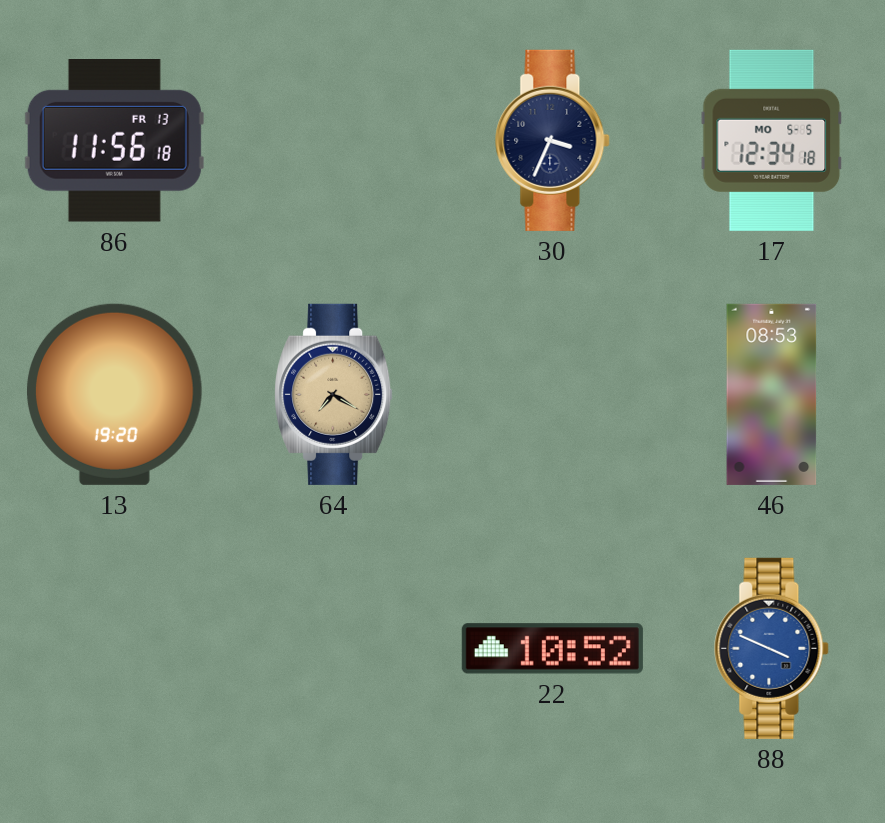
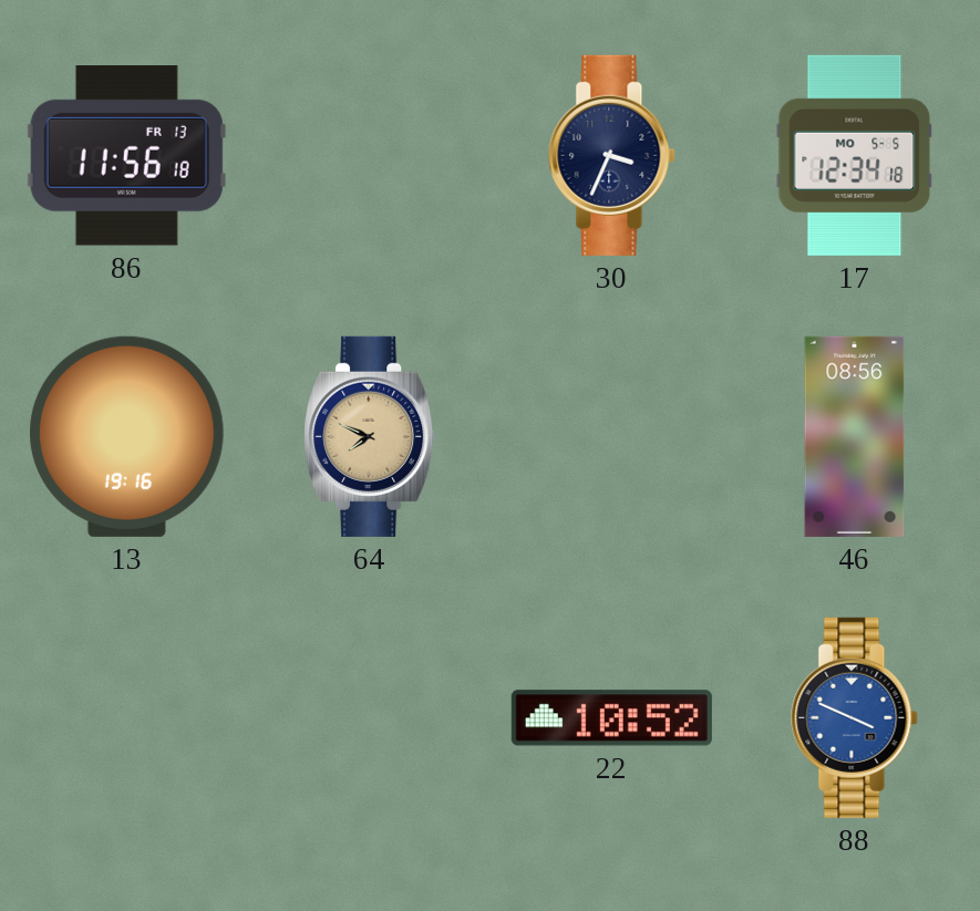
13: 19:20 -> 19:16
64: 7:20 -> 7:49
46: 08:53 -> 08:56
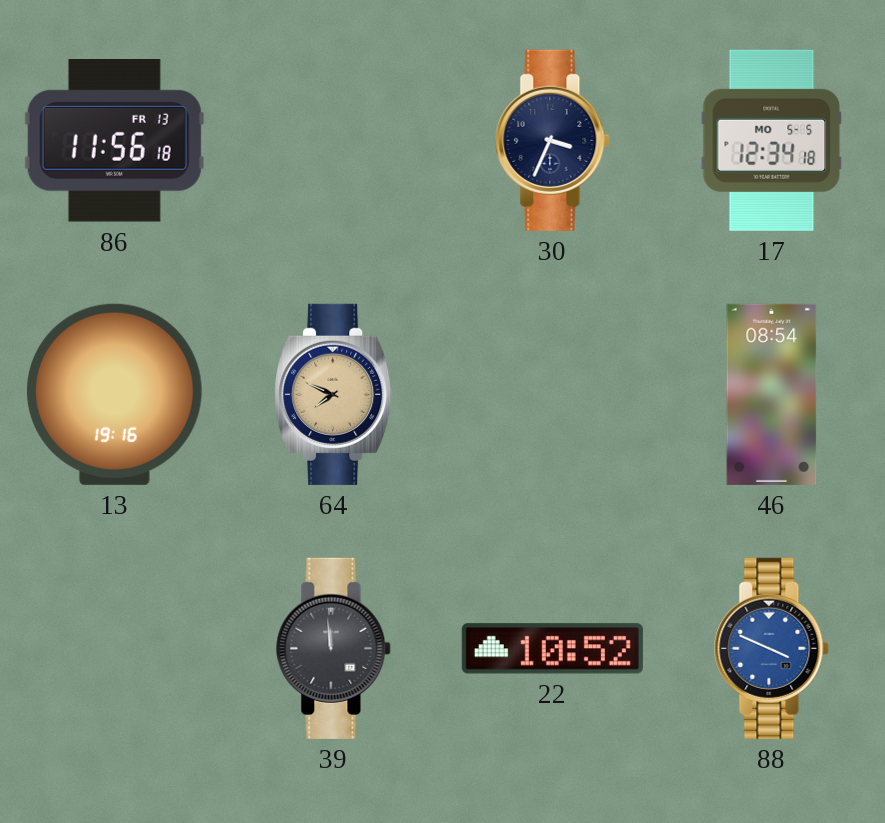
46: 08:56 -> 08:54
39: none -> 11:59
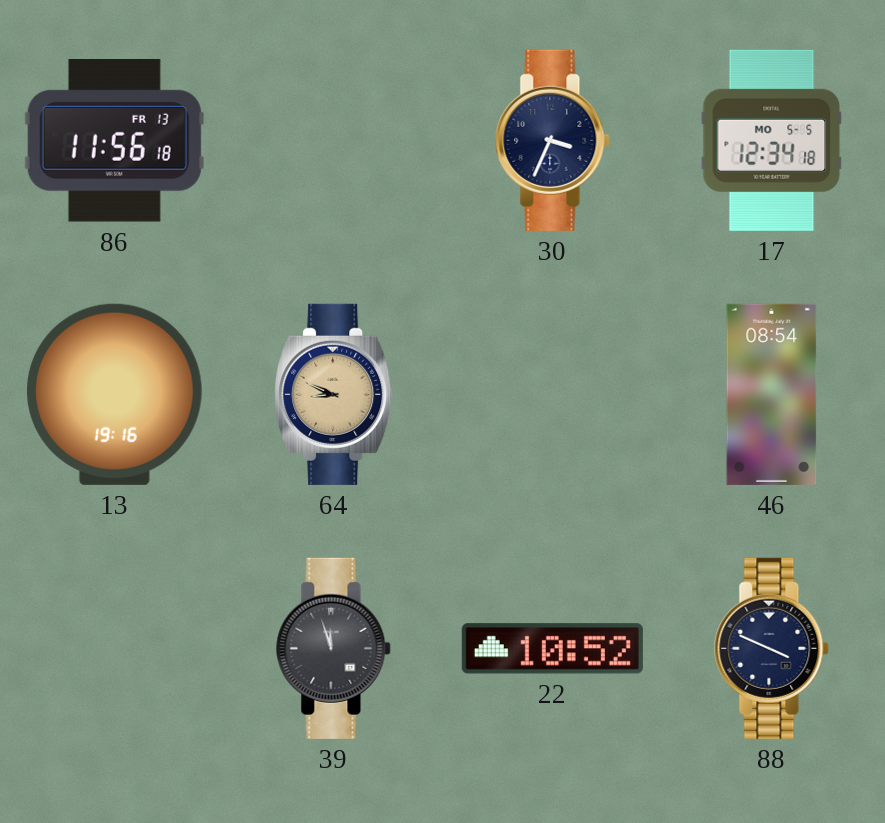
64: 7:49 -> 8:49
39: 11:59 -> 11:57
88 dial: blue -> navy
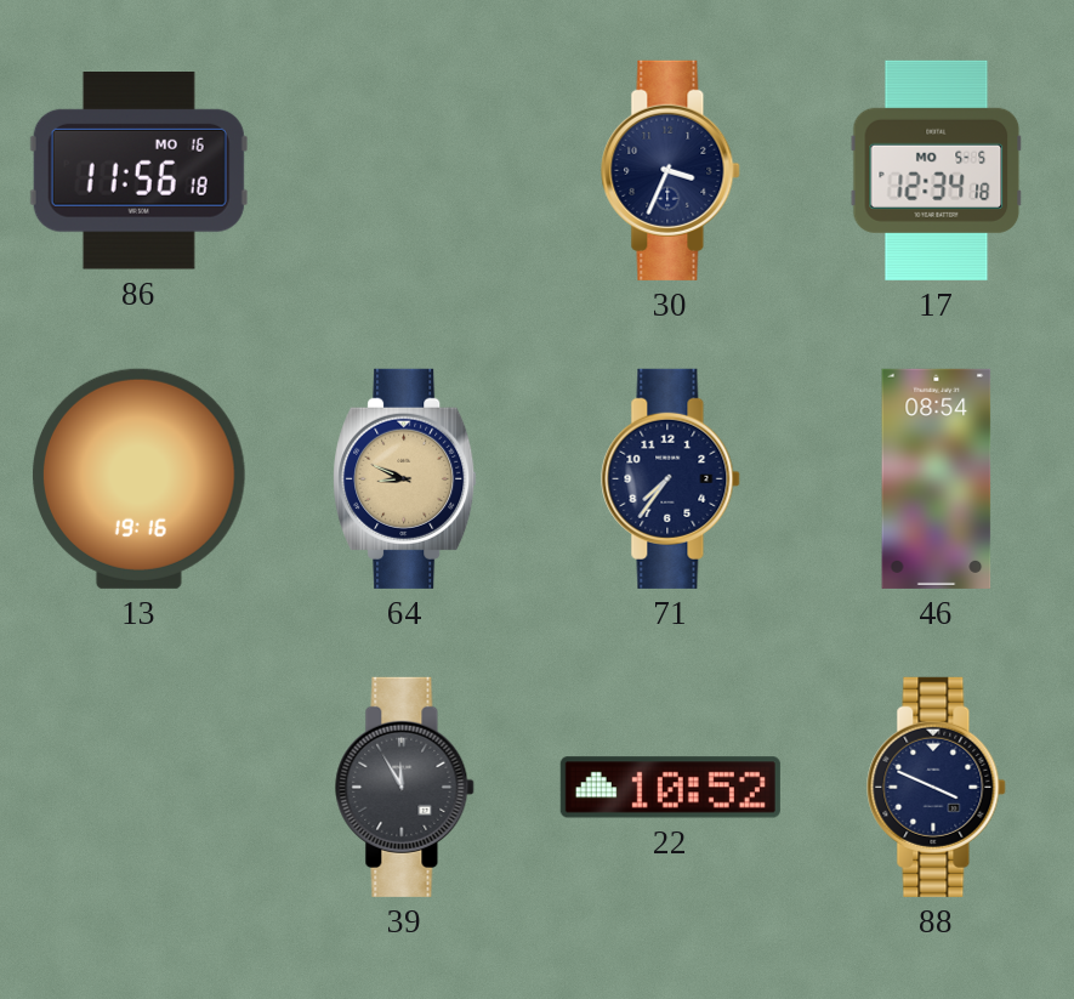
86 date: FR 13 -> MO 16
71: none -> 7:36
39: 11:57 -> 11:55
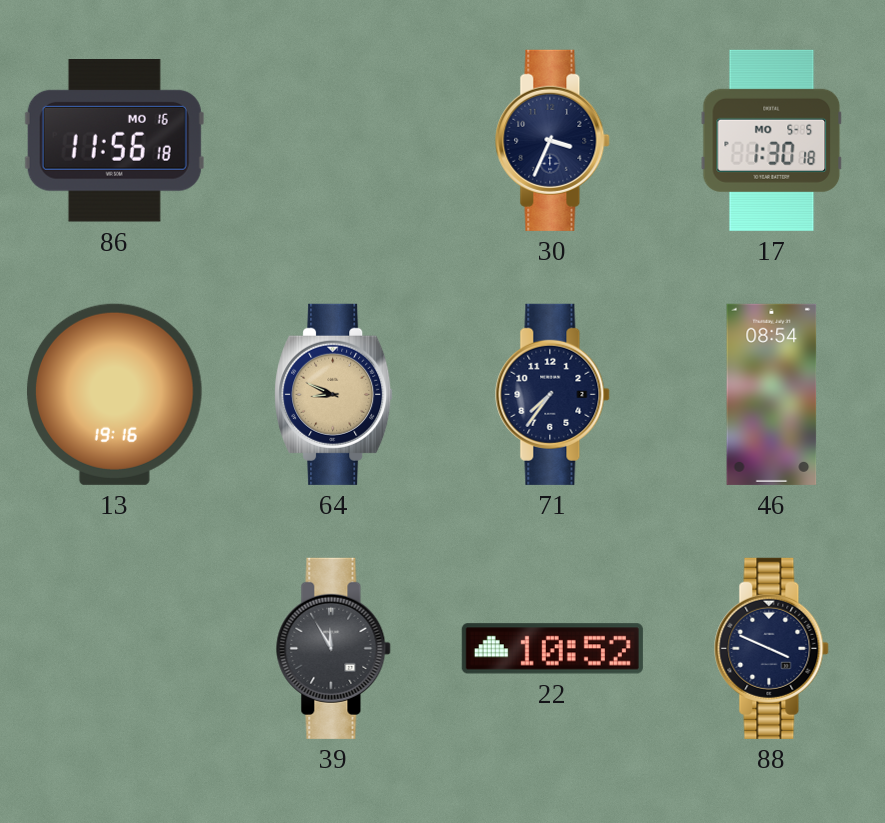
17: 12:34 -> 1:30
